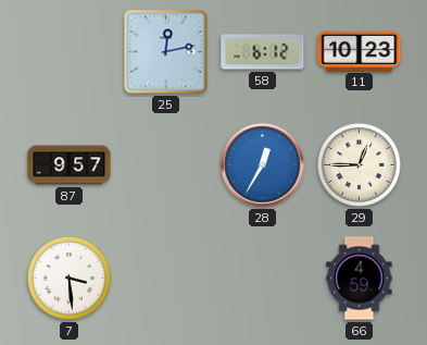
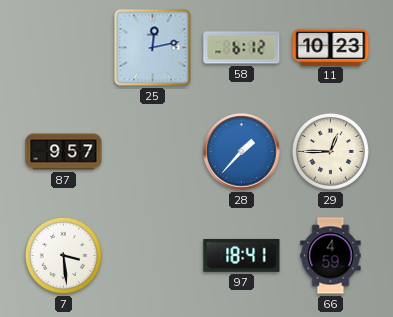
28: 12:35 -> 1:37
97: none -> 18:41
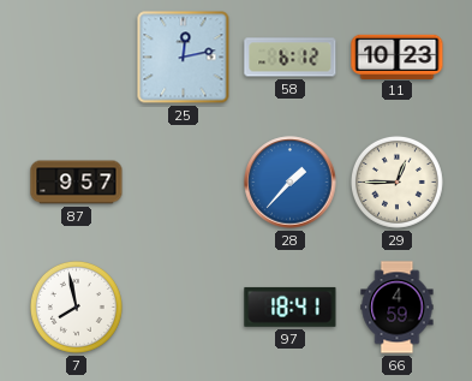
7: 3:29 -> 7:58
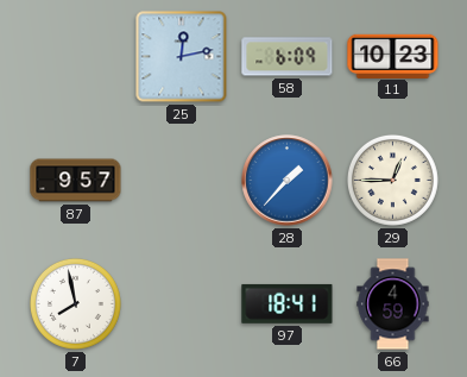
58: 6:12 -> 6:09
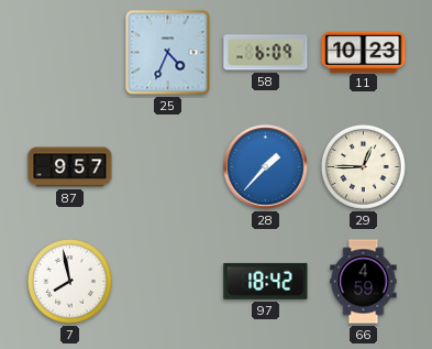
25: 12:13 -> 4:34
97: 18:41 -> 18:42
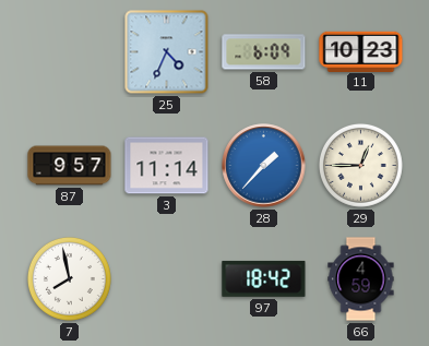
3: none -> 11:14
